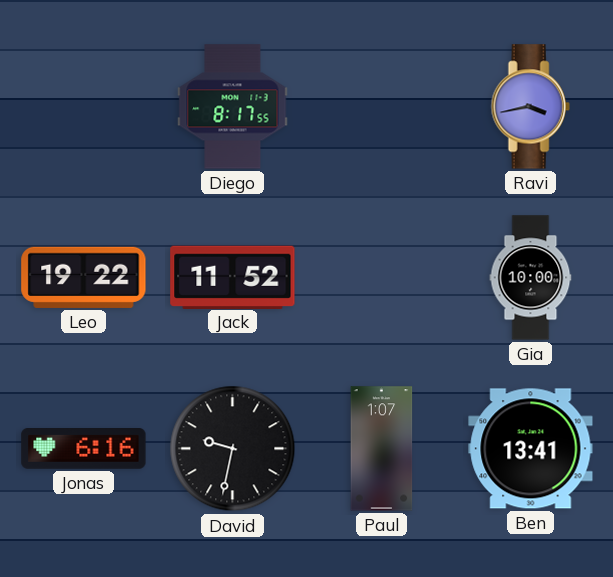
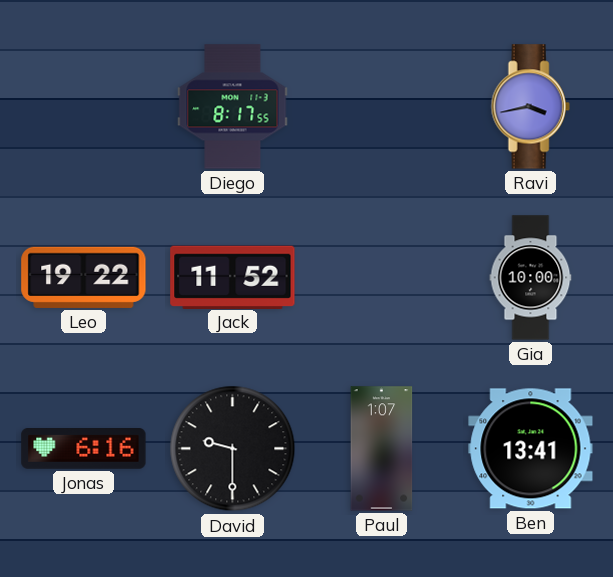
David: 9:32 -> 9:30
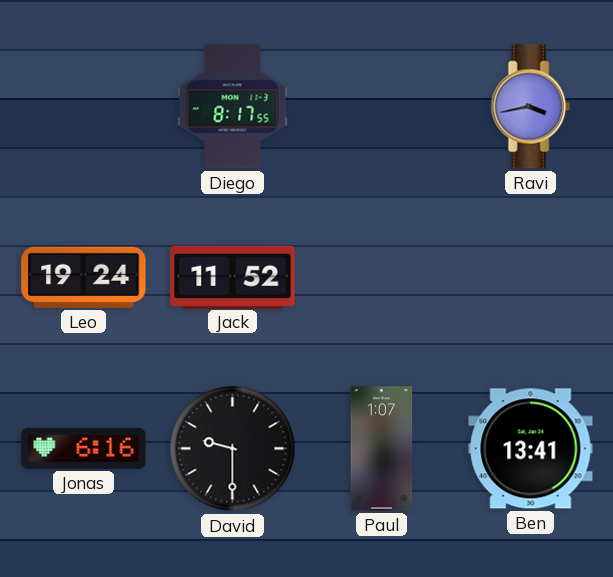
Leo: 19:22 -> 19:24
Gia: 10:00 -> none
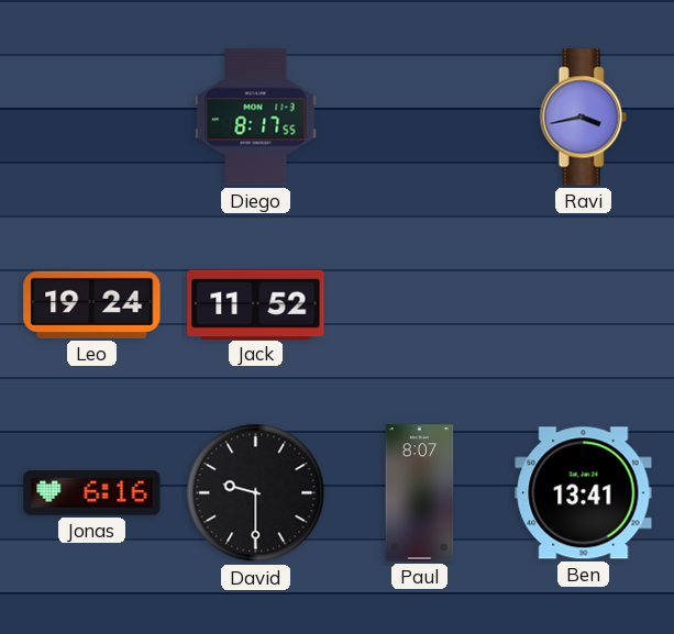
Paul: 1:07 -> 8:07
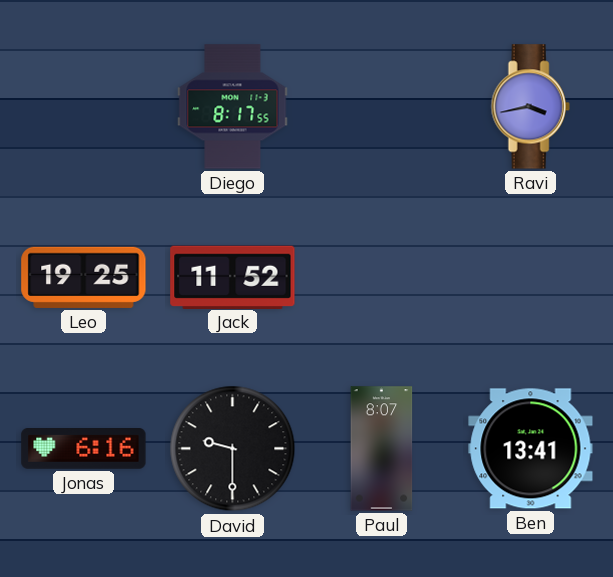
Leo: 19:24 -> 19:25
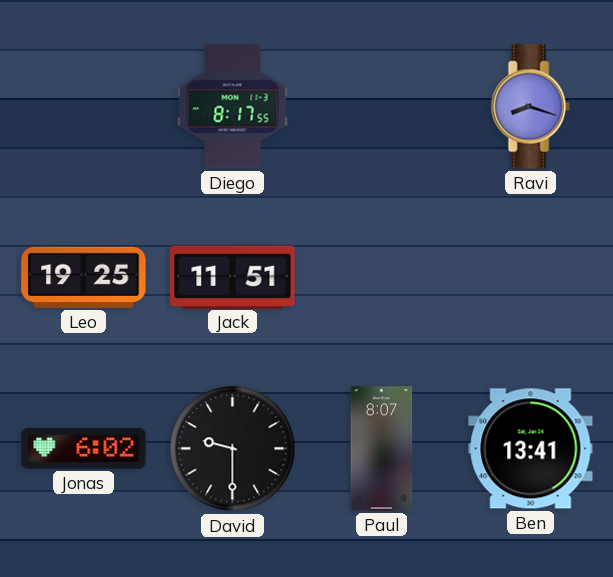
Ravi: 3:43 -> 8:18
Jack: 11:52 -> 11:51
Jonas: 6:16 -> 6:02
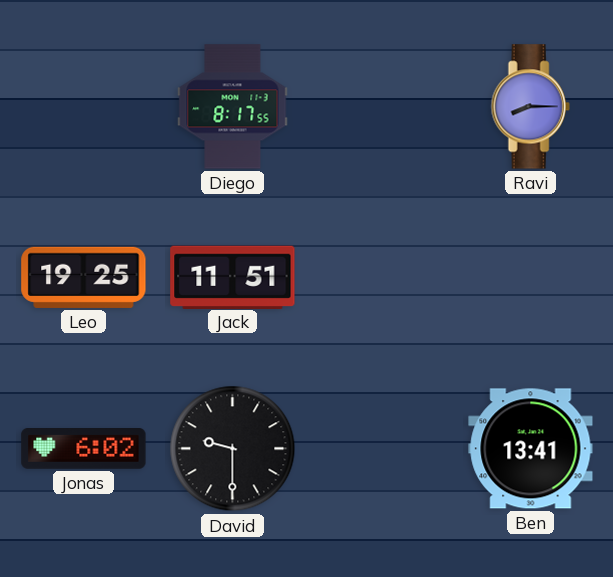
Ravi: 8:18 -> 8:15
Paul: 8:07 -> none
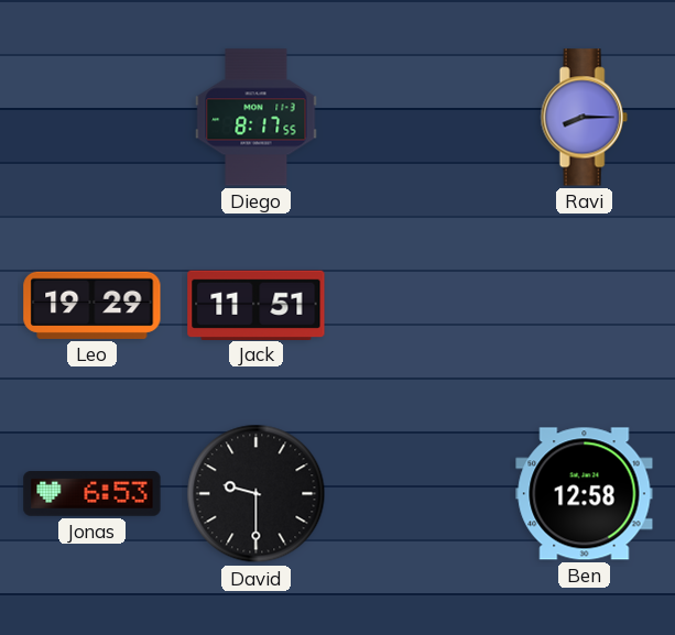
Leo: 19:25 -> 19:29
Jonas: 6:02 -> 6:53
Ben: 13:41 -> 12:58
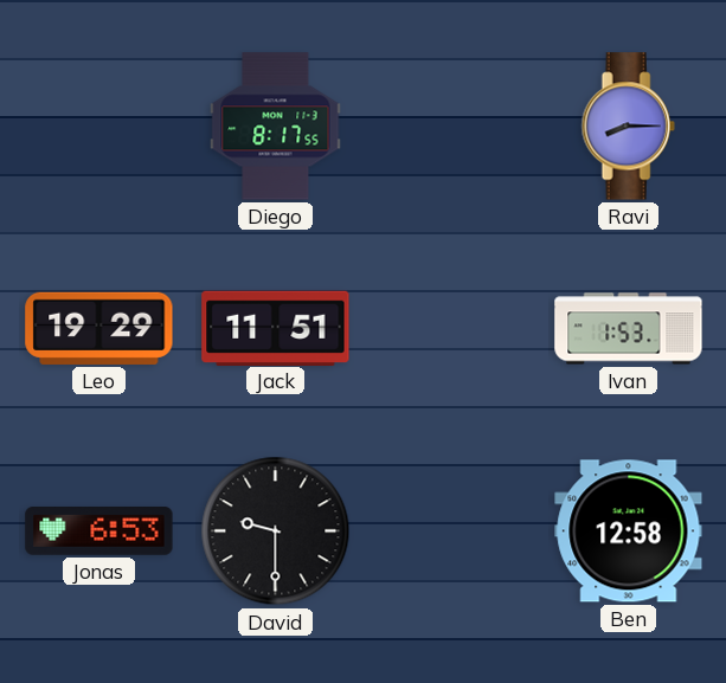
Ivan: none -> 1:53
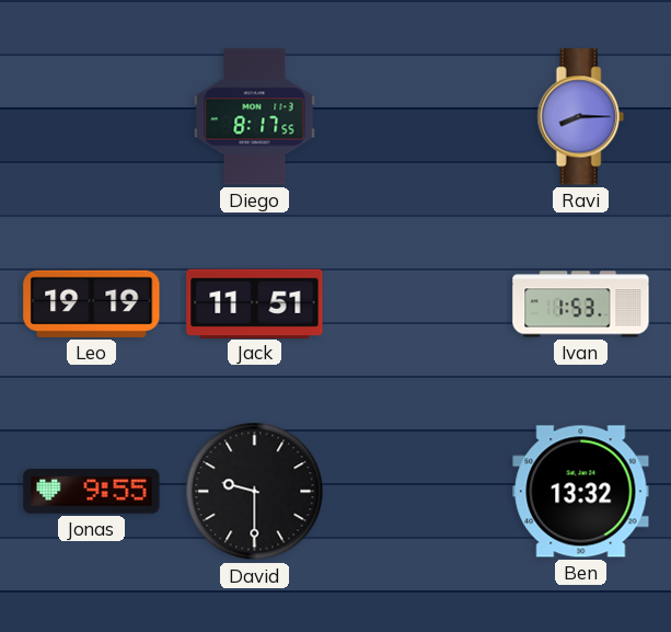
Leo: 19:29 -> 19:19
Jonas: 6:53 -> 9:55
Ben: 12:58 -> 13:32
